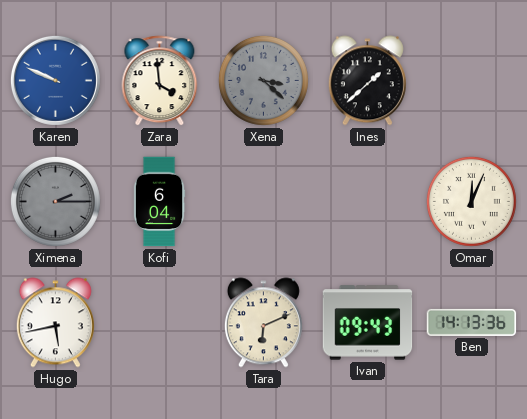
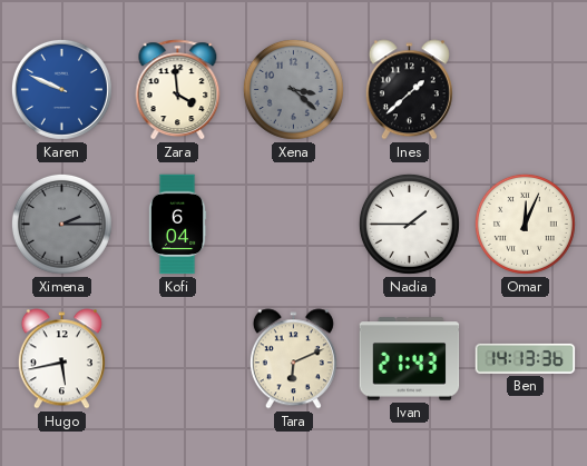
Nadia: none -> 1:45
Ivan: 09:43 -> 21:43
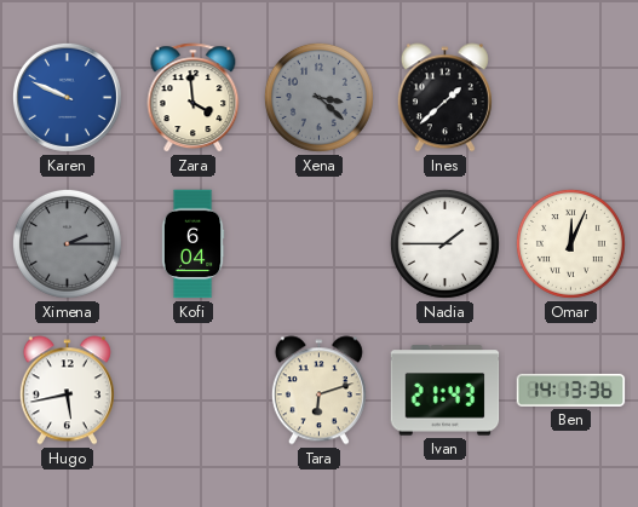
Tara: 6:11 -> 6:12
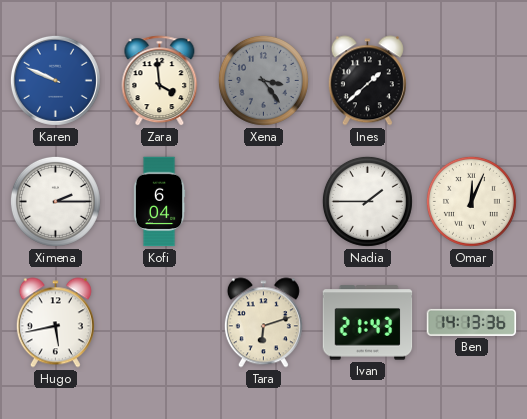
Xena: 3:22 -> 3:24
Ximena dial: grey -> white
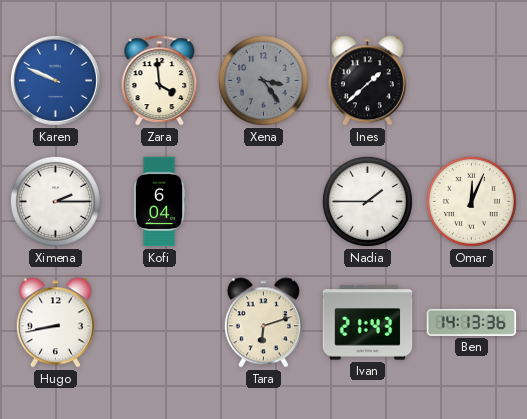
Hugo: 5:43 -> 8:43
